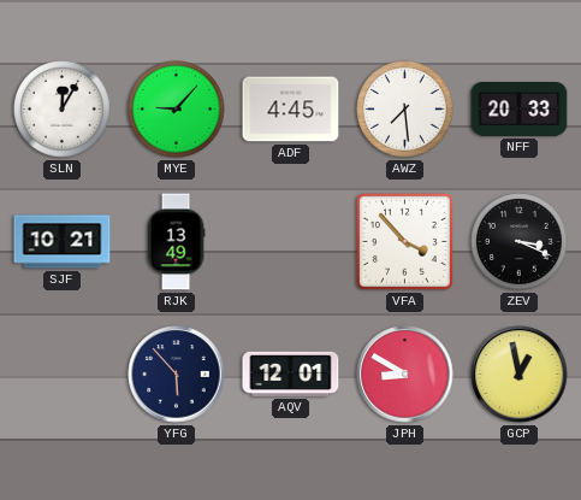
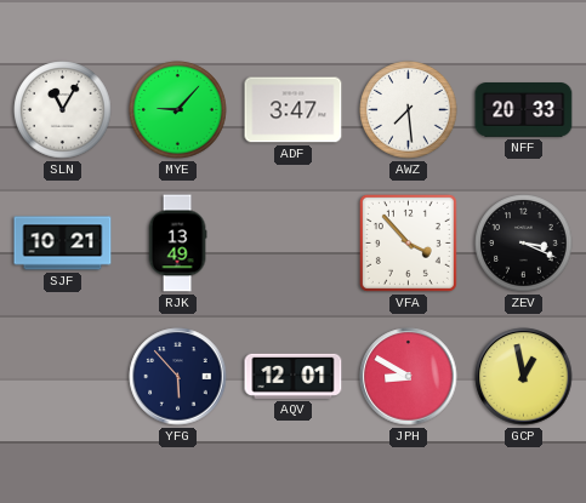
SLN: 12:05 -> 11:05
ADF: 4:45 -> 3:47
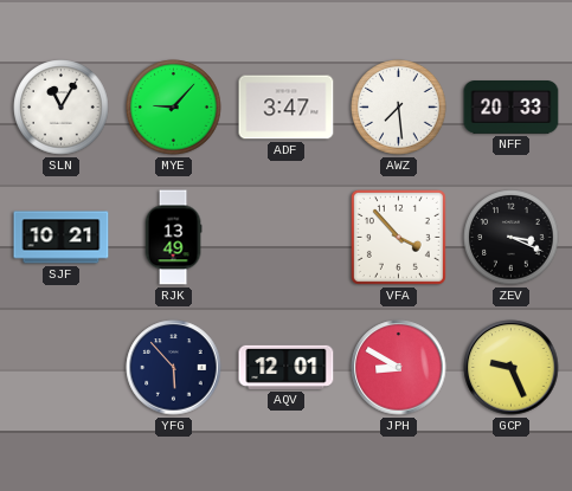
GCP: 12:58 -> 9:26
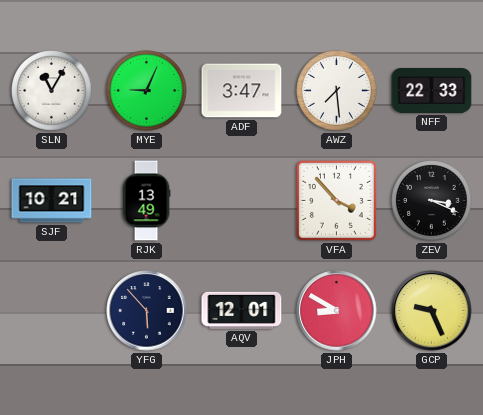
MYE: 9:07 -> 9:04
NFF: 20:33 -> 22:33
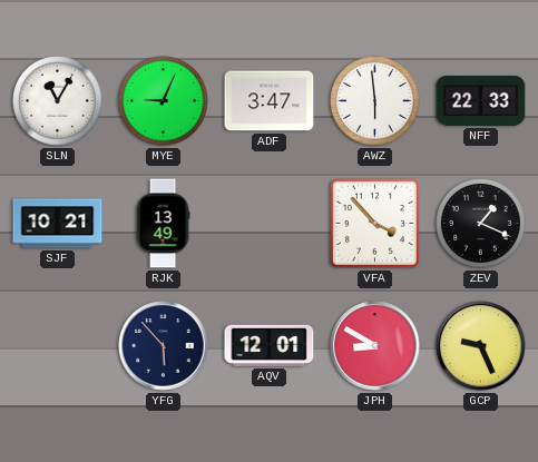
AWZ: 7:29 -> 5:59
ZEV: 3:19 -> 1:19
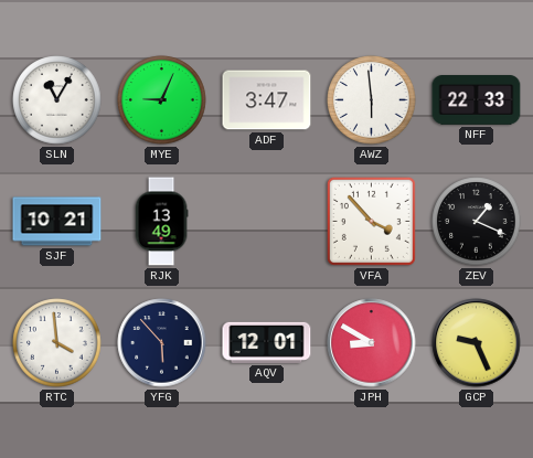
RTC: none -> 3:59
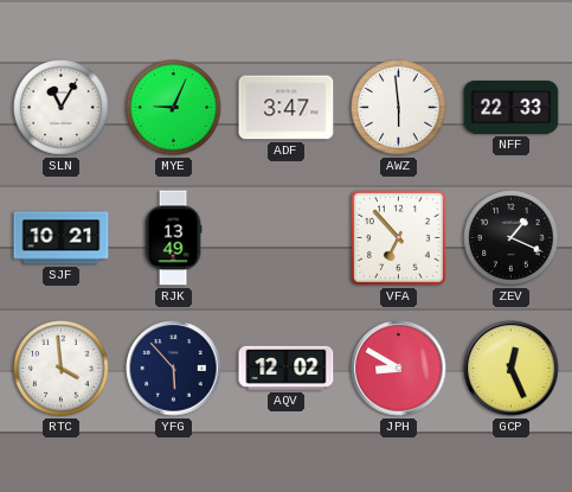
VFA: 3:53 -> 6:53
AQV: 12:01 -> 12:02
GCP: 9:26 -> 12:26
